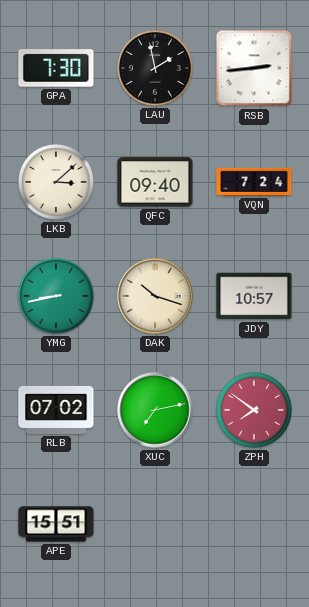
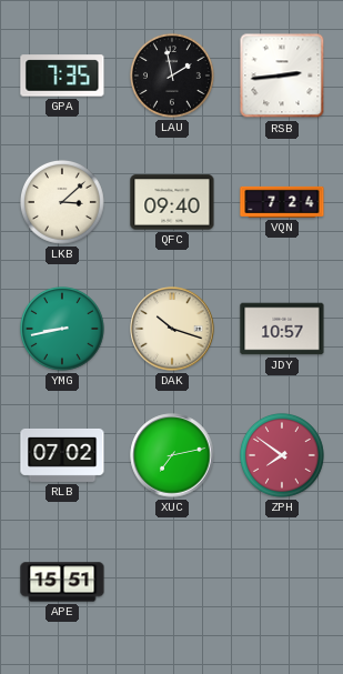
GPA: 7:30 -> 7:35
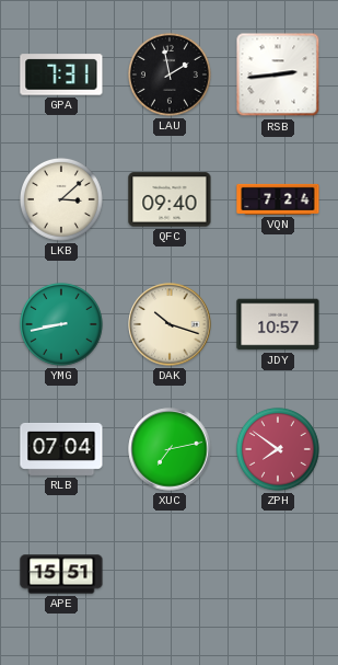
GPA: 7:35 -> 7:31
RLB: 07:02 -> 07:04
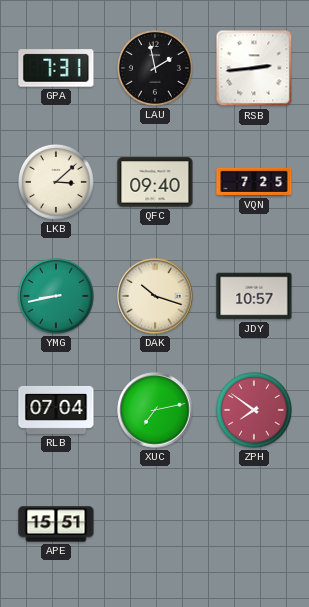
VQN: 7:24 -> 7:25
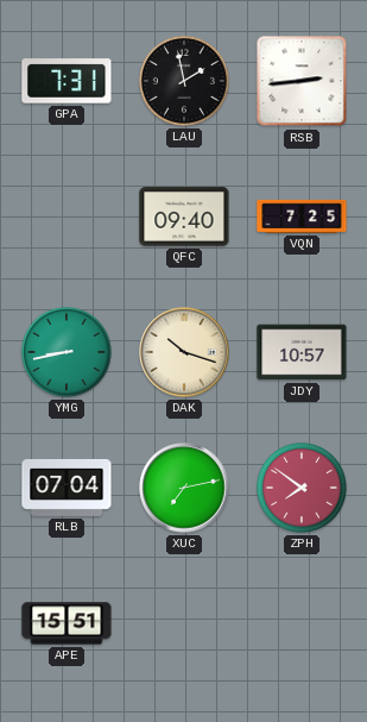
LKB: 3:08 -> none
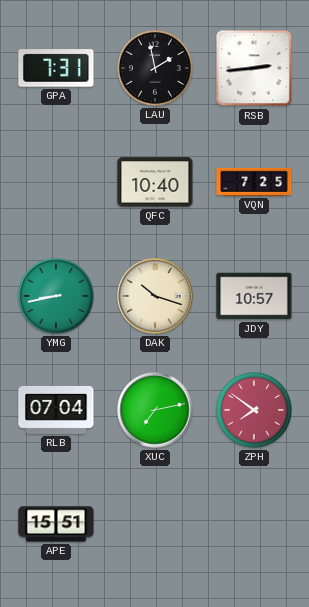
QFC: 09:40 -> 10:40
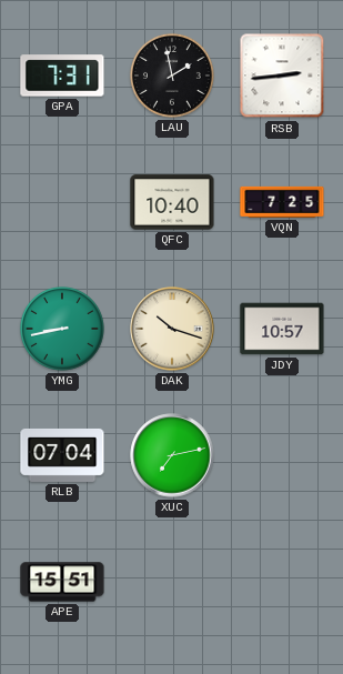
ZPH: 7:51 -> none
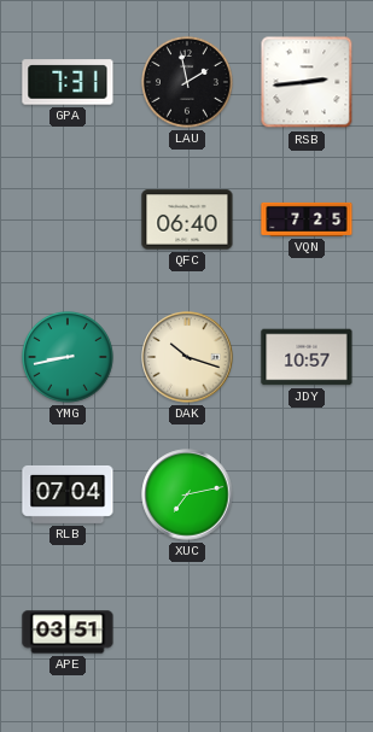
QFC: 10:40 -> 06:40
APE: 15:51 -> 03:51
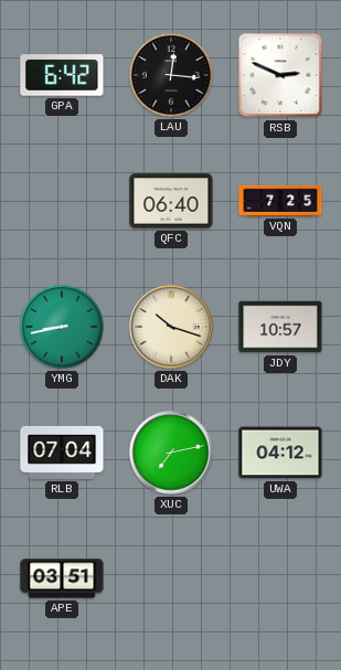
GPA: 7:31 -> 6:42
LAU: 1:58 -> 12:16
RSB: 2:44 -> 2:49
UWA: none -> 04:12
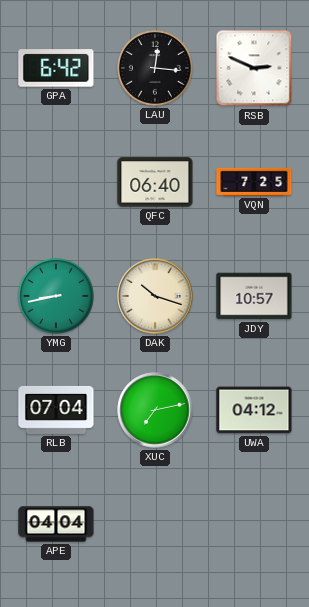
APE: 03:51 -> 04:04
